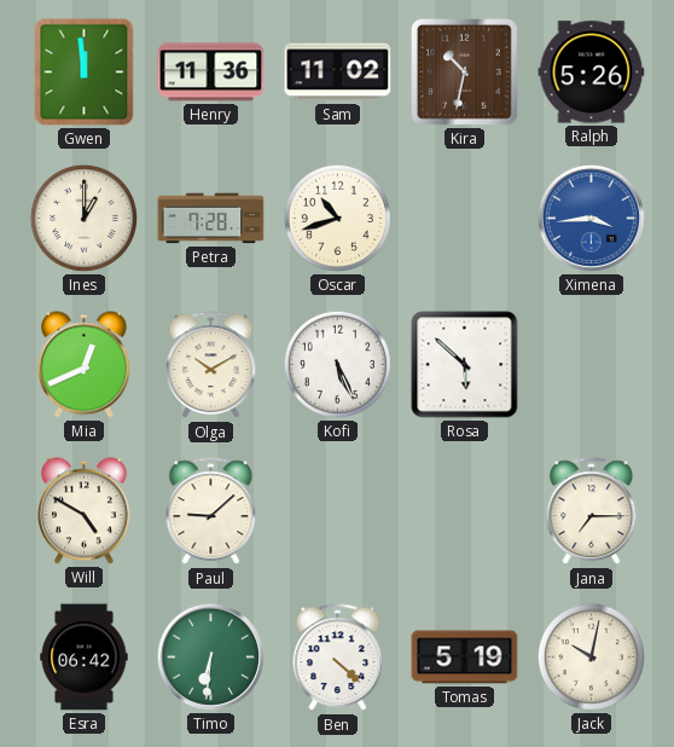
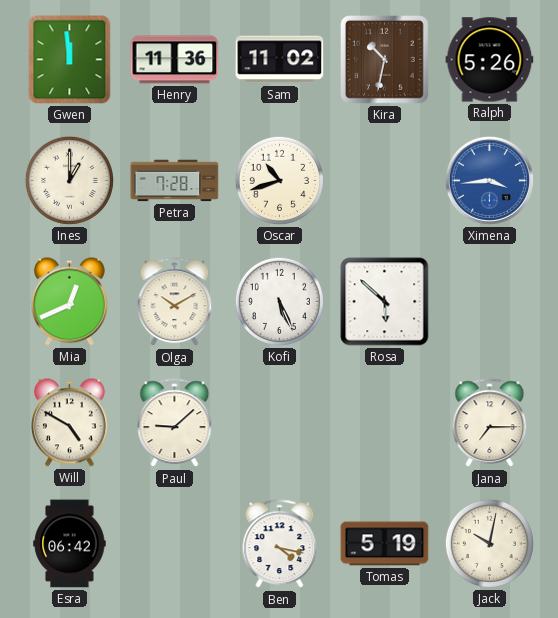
Timo: 6:31 -> none
Ben: 4:22 -> 4:17
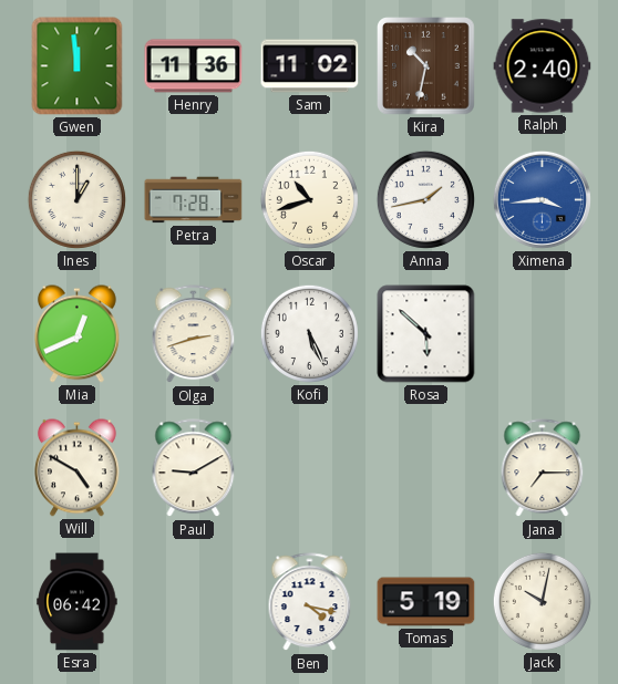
Ralph: 5:26 -> 2:40
Anna: none -> 1:43
Olga: 10:10 -> 2:42
Paul: 9:08 -> 9:10
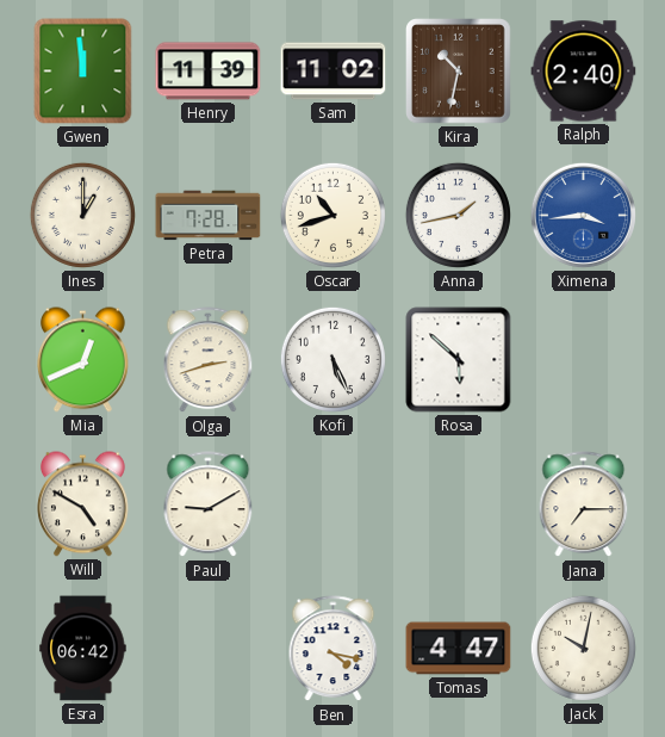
Henry: 11:36 -> 11:39
Tomas: 5:19 -> 4:47
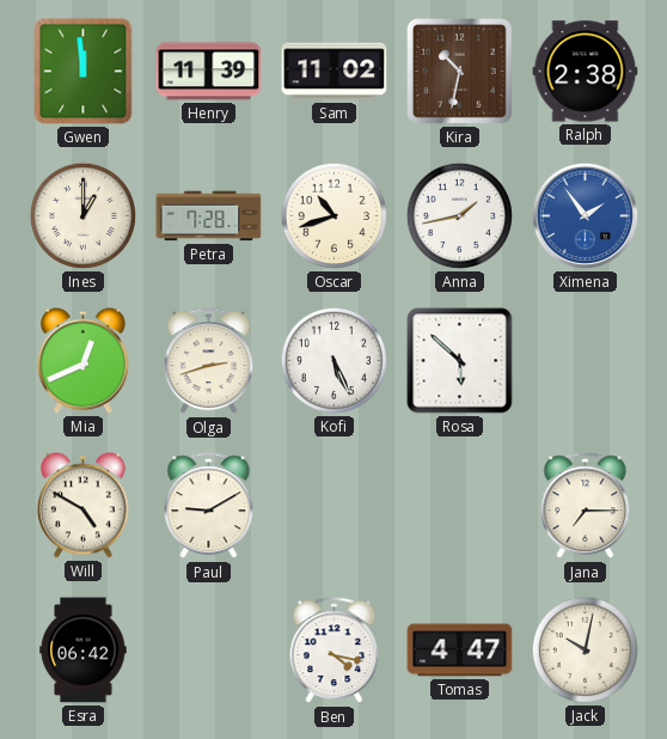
Ralph: 2:40 -> 2:38
Ximena: 3:44 -> 1:54
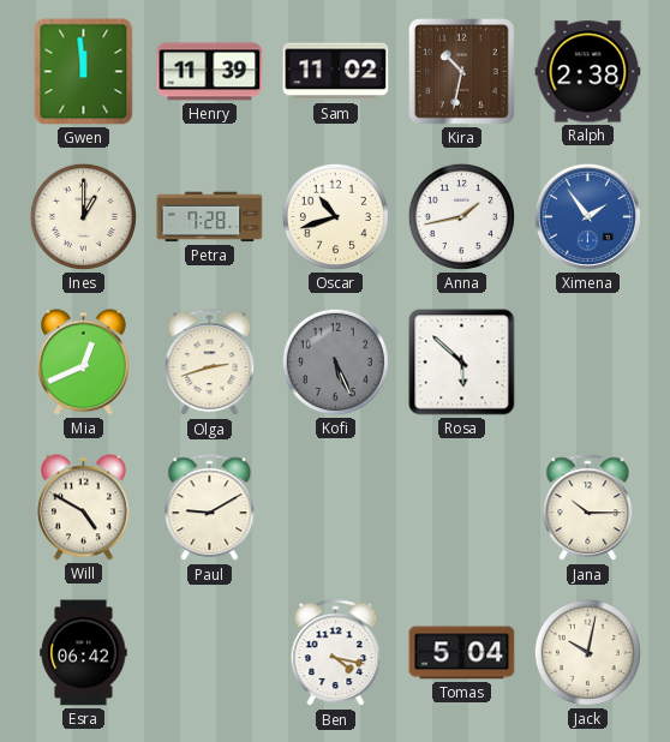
Kofi dial: white -> grey
Jana: 7:15 -> 10:15
Tomas: 4:47 -> 5:04
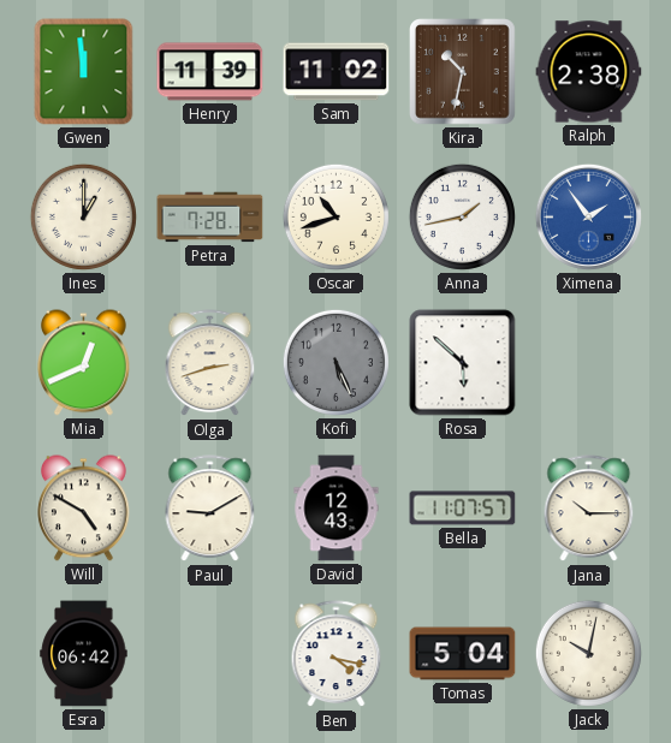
David: none -> 12:43
Bella: none -> 11:07
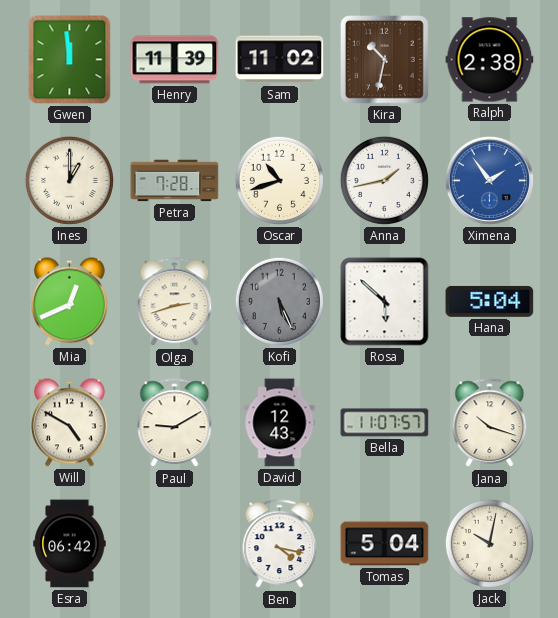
Hana: none -> 5:04
Jana: 10:15 -> 10:18
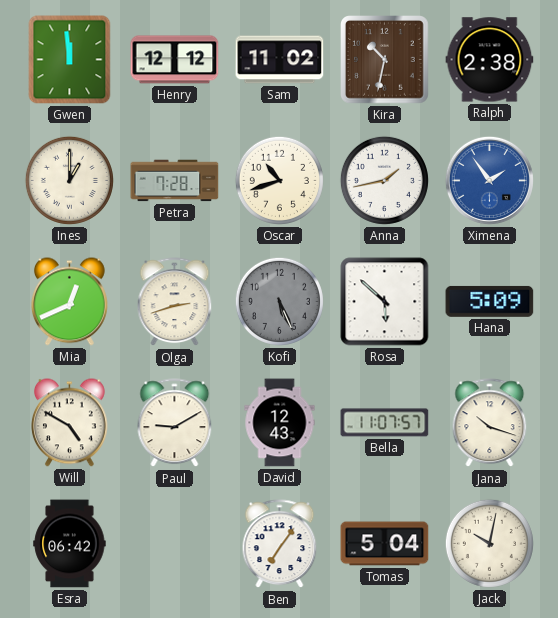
Henry: 11:39 -> 12:12
Hana: 5:04 -> 5:09
Ben: 4:17 -> 7:06
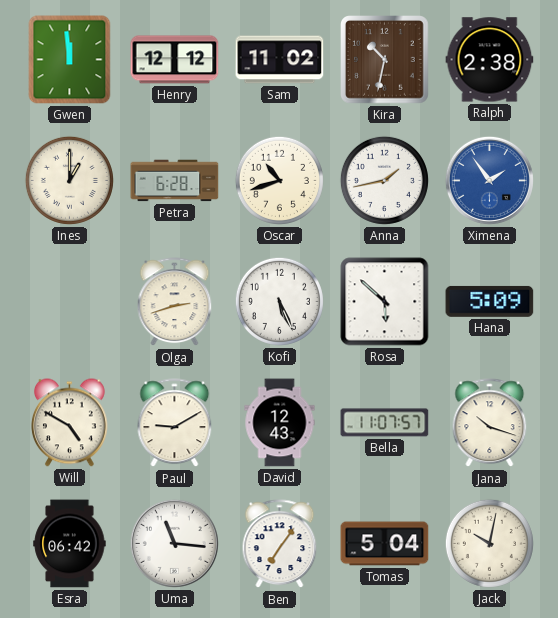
Petra: 7:28 -> 6:28
Mia: 12:41 -> none
Kofi dial: grey -> white
Uma: none -> 11:16
